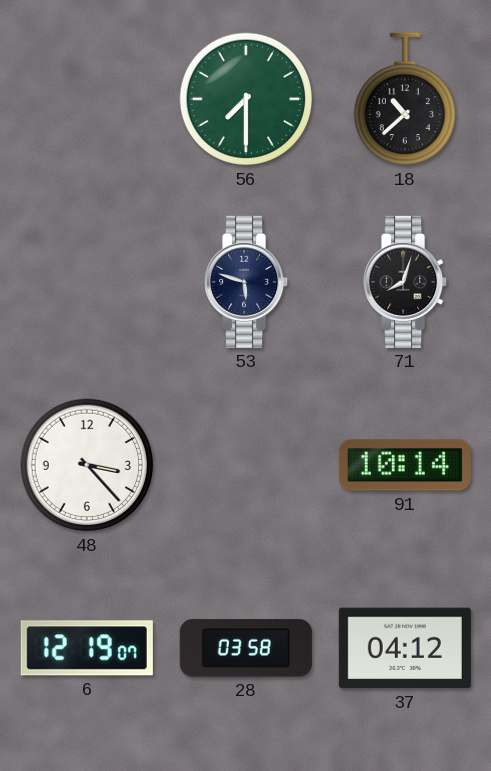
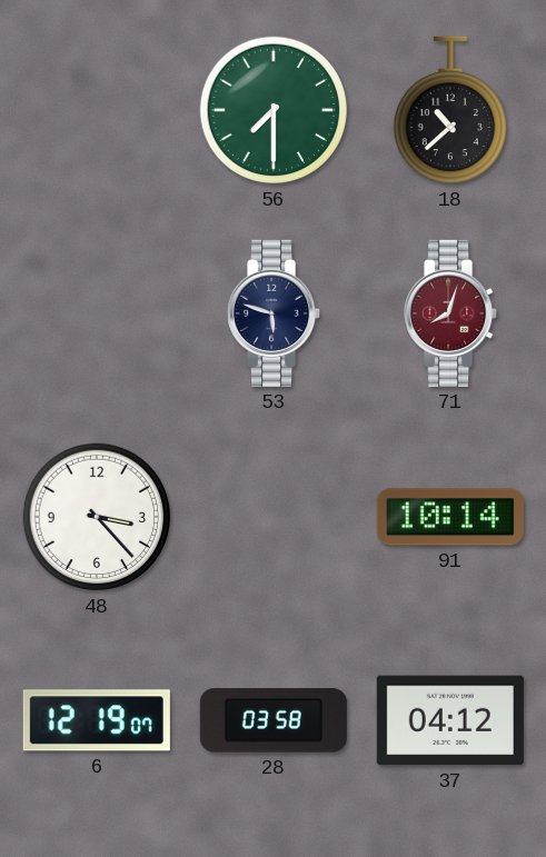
71 dial: black -> burgundy
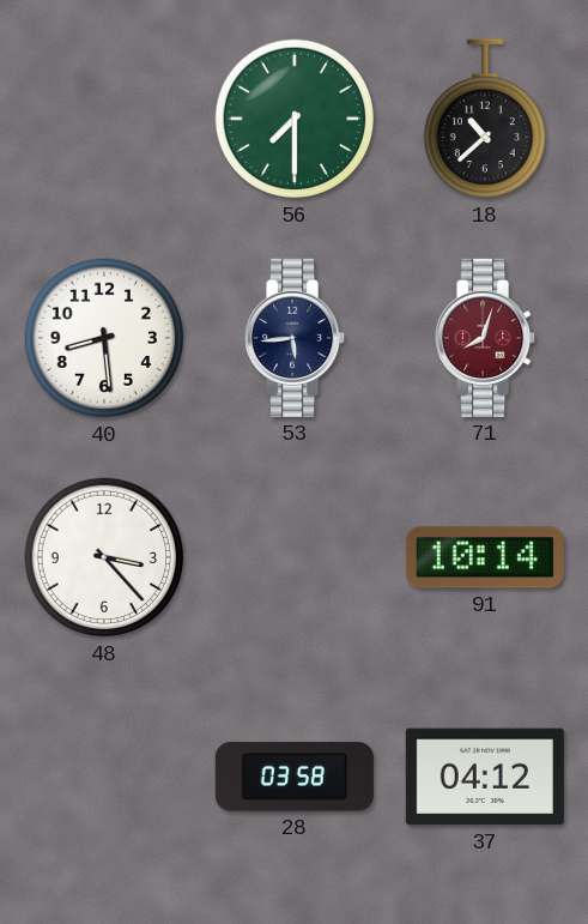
40: none -> 8:29
53: 5:48 -> 5:44
6: 12:19 -> none
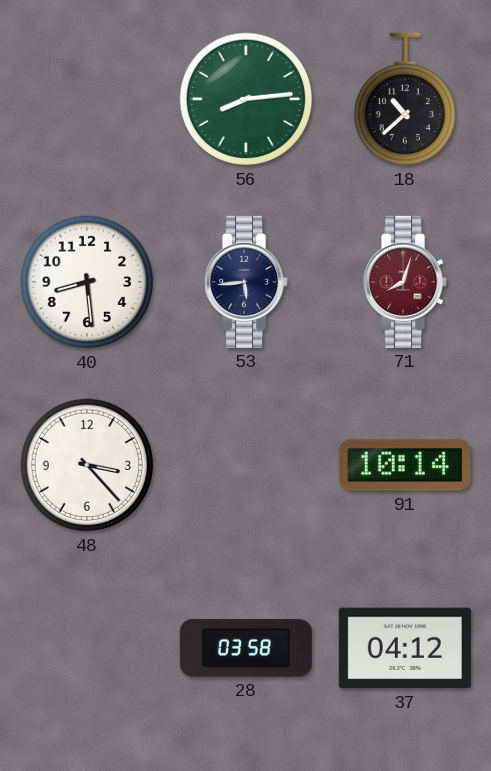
56: 7:30 -> 8:14
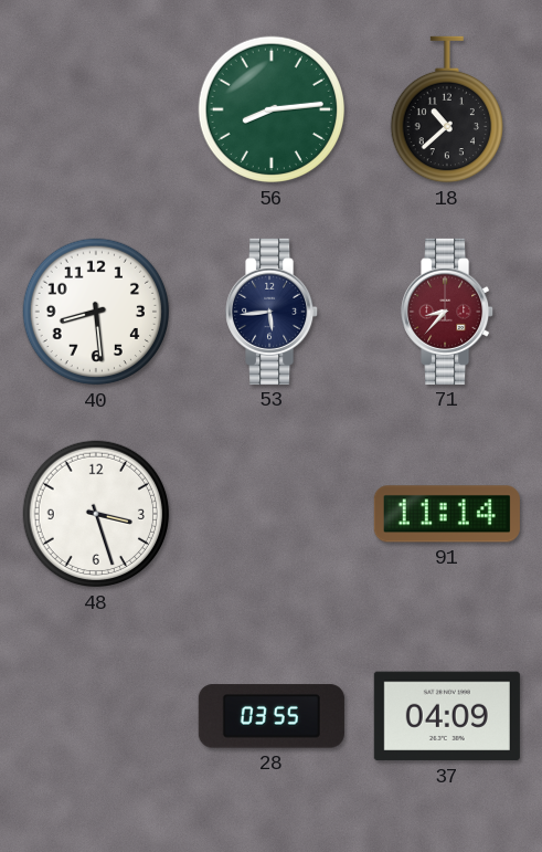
71: 8:03 -> 8:37
48: 3:23 -> 3:27
91: 10:14 -> 11:14
28: 03:58 -> 03:55
37: 04:12 -> 04:09
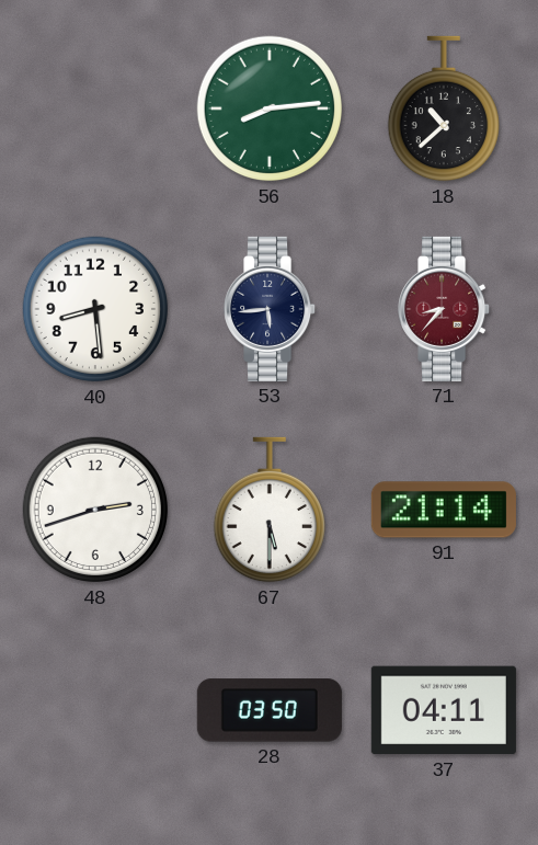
48: 3:27 -> 2:42
67: none -> 5:30
91: 11:14 -> 21:14
28: 03:55 -> 03:50
37: 04:09 -> 04:11
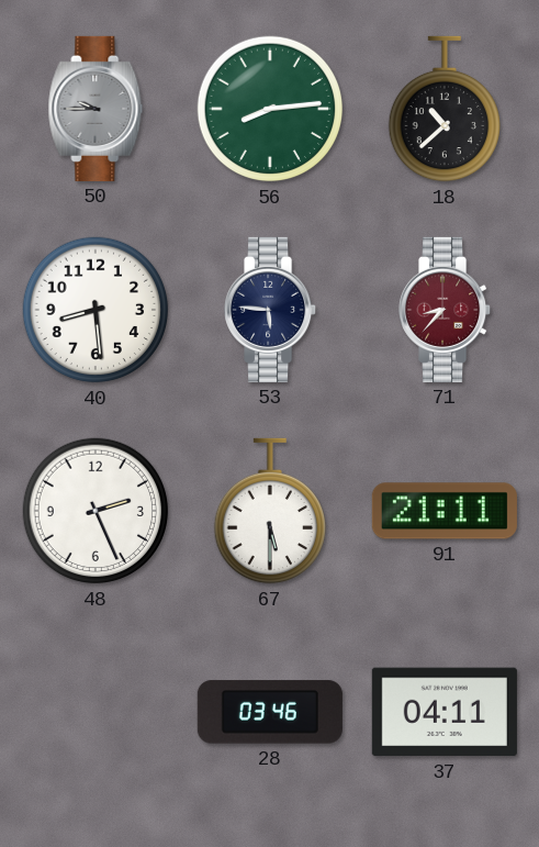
50: none -> 9:45
53: 5:44 -> 5:46
48: 2:42 -> 2:26
91: 21:14 -> 21:11
28: 03:50 -> 03:46
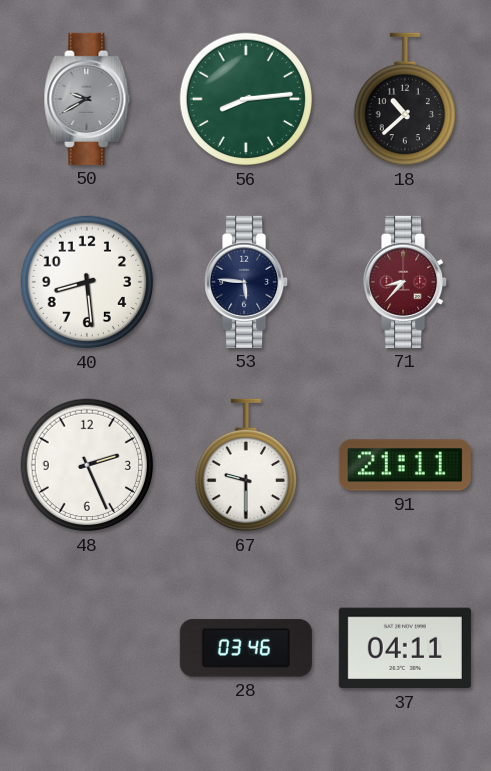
50: 9:45 -> 9:40
67: 5:30 -> 9:30
